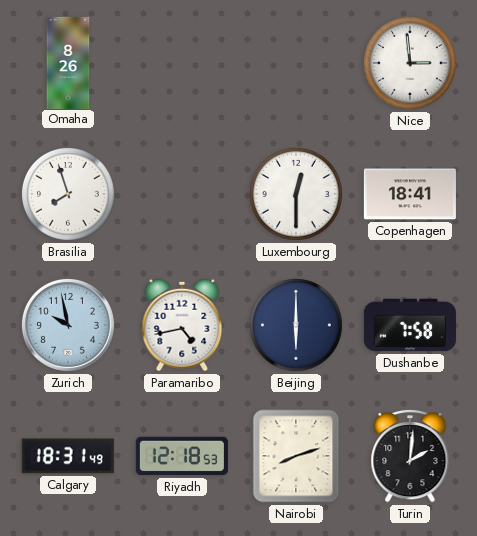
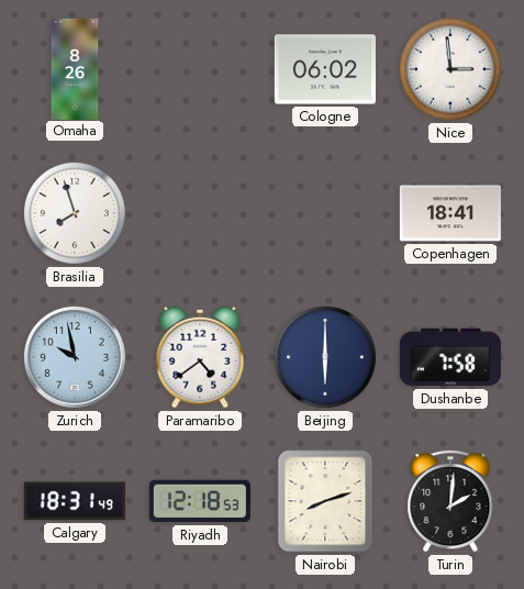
Cologne: none -> 06:02
Luxembourg: 12:30 -> none
Paramaribo: 4:43 -> 4:39
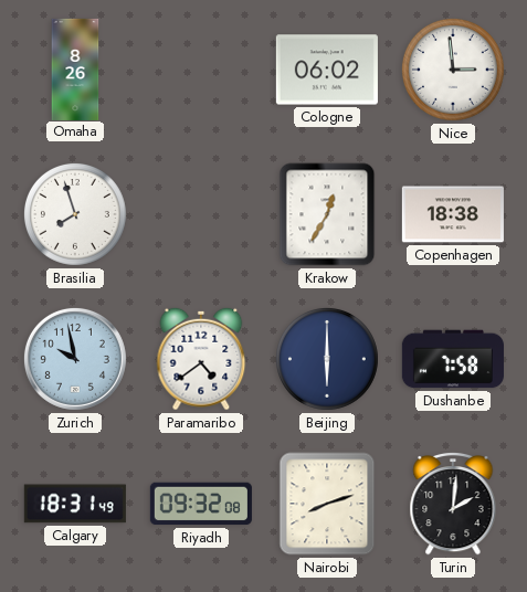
Krakow: none -> 12:35
Copenhagen: 18:41 -> 18:38
Riyadh: 12:18 -> 09:32
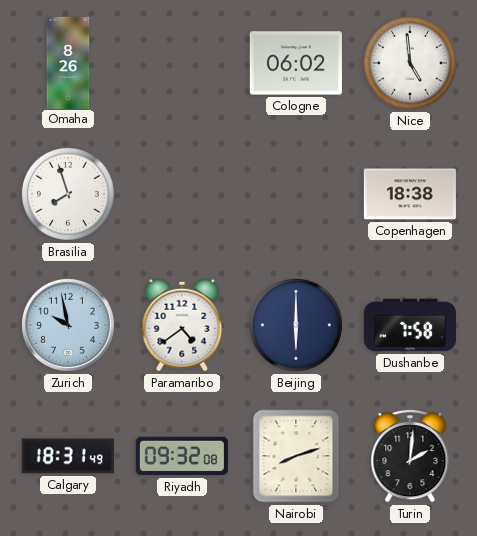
Nice: 2:59 -> 4:59
Krakow: 12:35 -> none
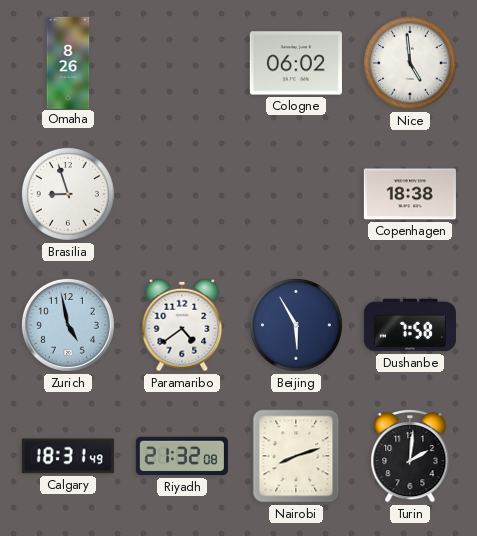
Brasilia: 7:57 -> 8:57
Zurich: 9:58 -> 4:58
Beijing: 6:00 -> 5:55
Riyadh: 09:32 -> 21:32
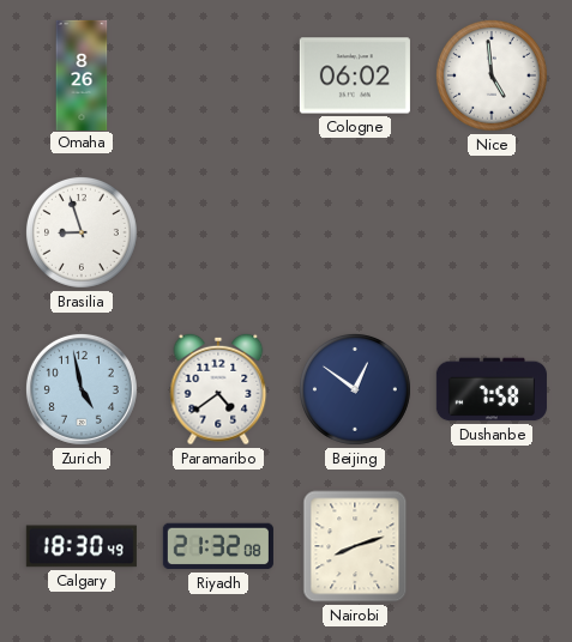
Copenhagen: 18:38 -> none
Beijing: 5:55 -> 12:51
Calgary: 18:31 -> 18:30
Turin: 2:01 -> none
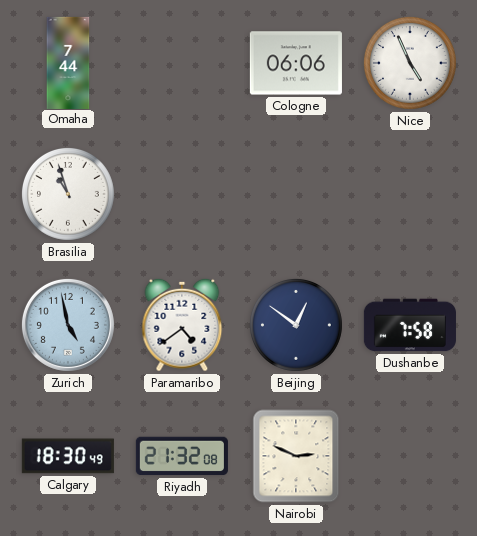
Omaha: 8:26 -> 7:44
Cologne: 06:02 -> 06:06
Nice: 4:59 -> 4:56
Brasilia: 8:57 -> 10:57
Nairobi: 8:12 -> 2:49
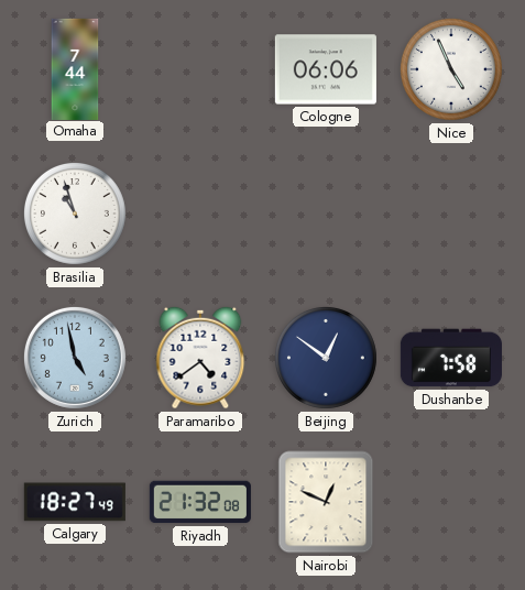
Calgary: 18:30 -> 18:27
Nairobi: 2:49 -> 12:49
